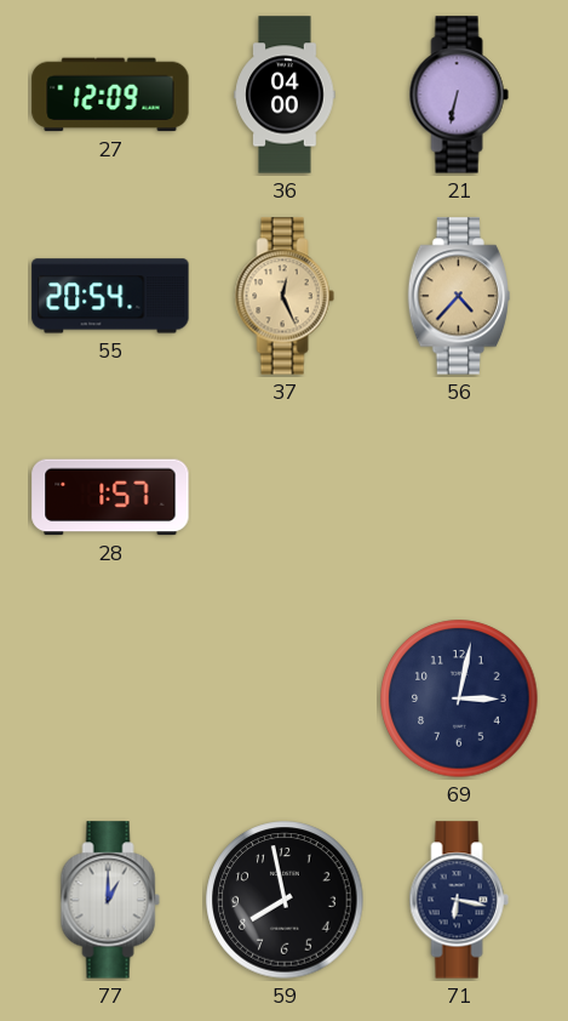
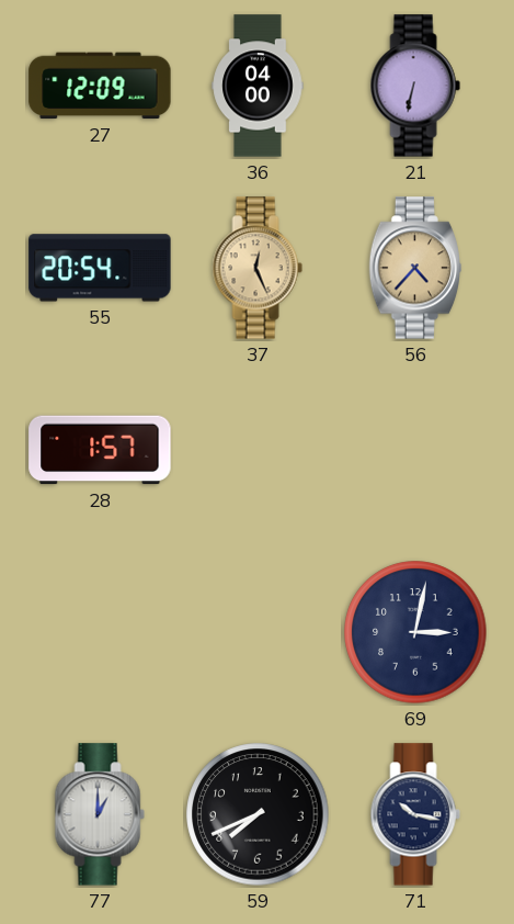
59: 7:58 -> 7:41
71: 6:17 -> 10:17
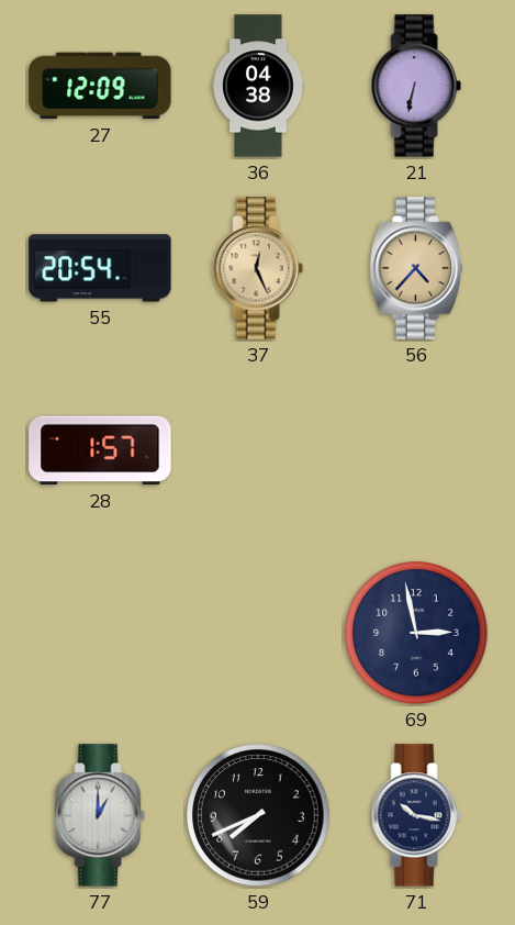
36: 04:00 -> 04:38
69: 3:02 -> 2:58
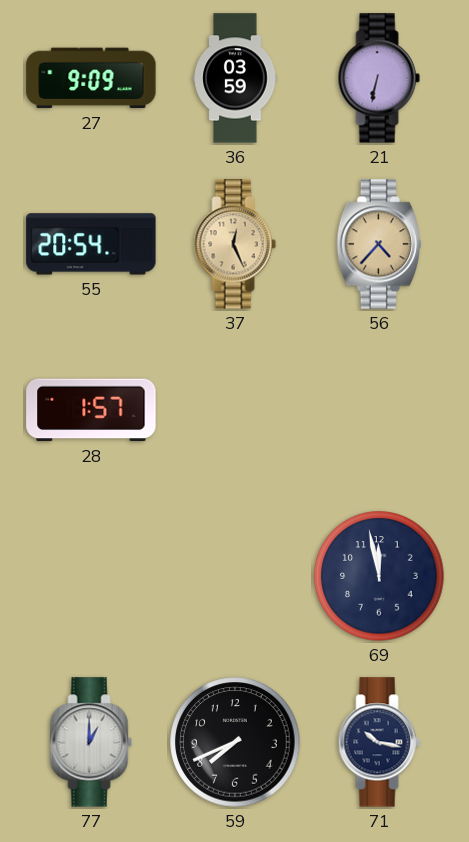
27: 12:09 -> 9:09
36: 04:38 -> 03:59
69: 2:58 -> 11:58
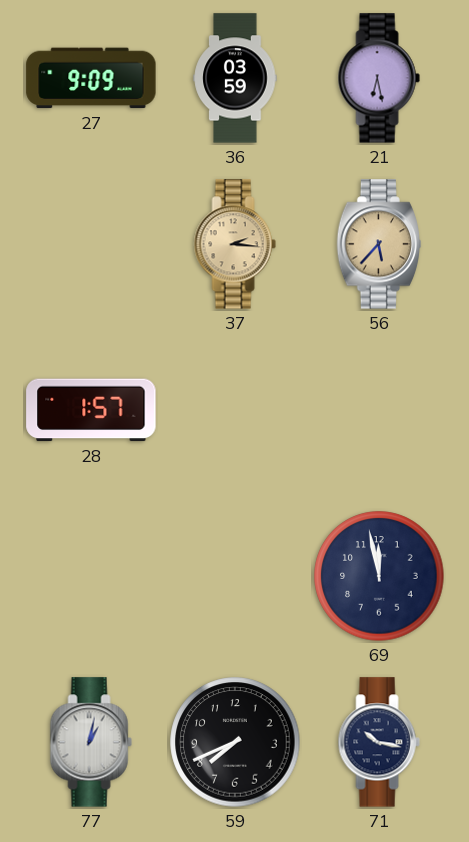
21: 6:32 -> 6:28
55: 20:54 -> none
37: 12:26 -> 2:16
56: 4:37 -> 5:37
77: 1:00 -> 1:02
